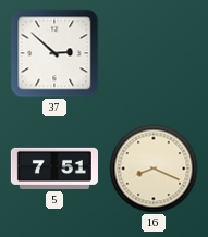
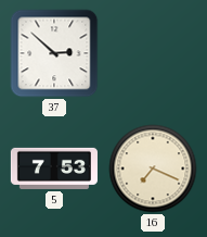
5: 7:51 -> 7:53
16: 8:19 -> 7:19
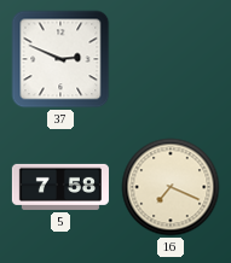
37: 2:52 -> 2:49
5: 7:53 -> 7:58
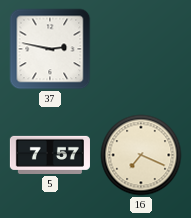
37: 2:49 -> 2:47
5: 7:58 -> 7:57
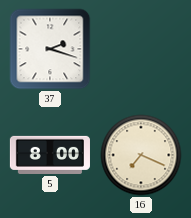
37: 2:47 -> 2:18
5: 7:57 -> 8:00
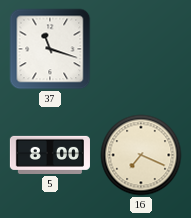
37: 2:18 -> 11:18
